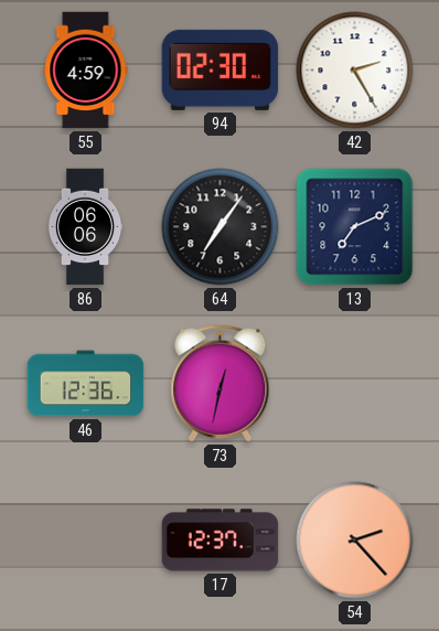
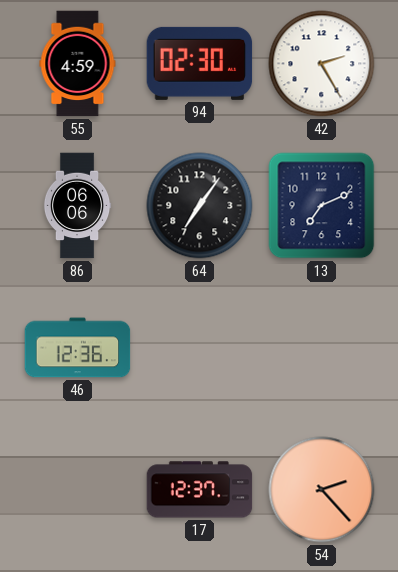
73: 12:32 -> none
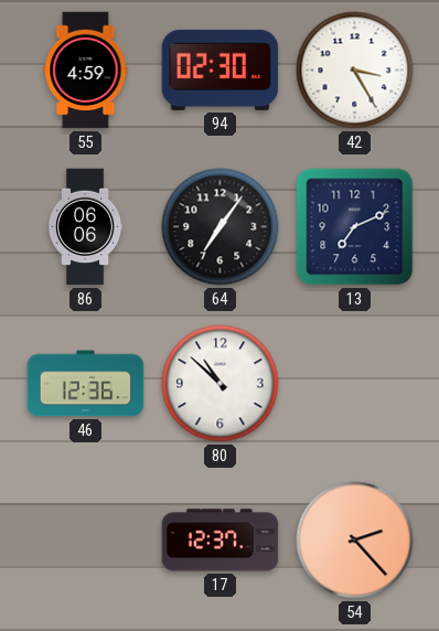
42: 2:25 -> 3:25
80: none -> 10:52
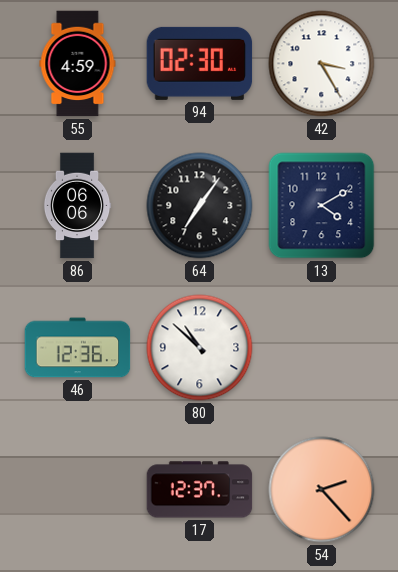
13: 7:11 -> 4:10
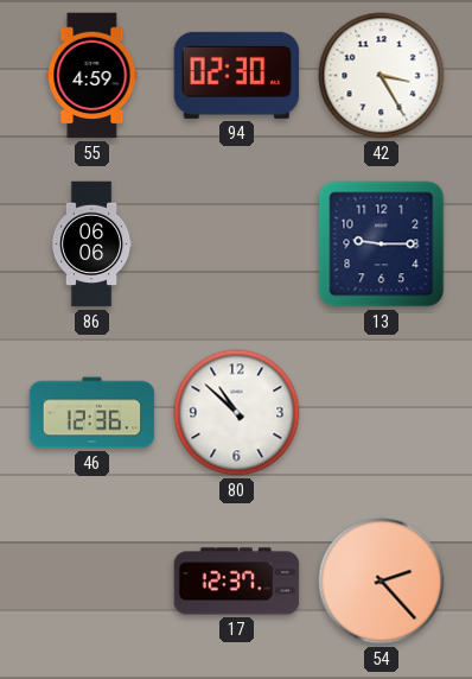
64: 7:06 -> none
13: 4:10 -> 9:15
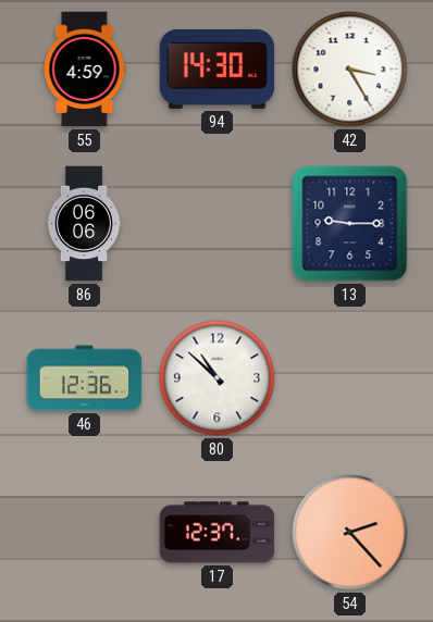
94: 02:30 -> 14:30
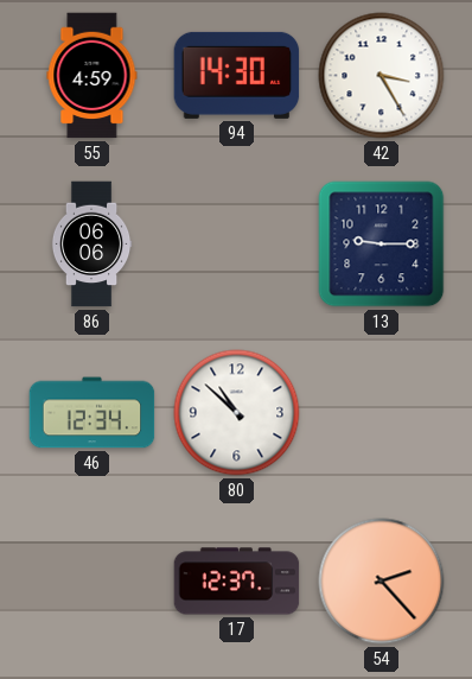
46: 12:36 -> 12:34
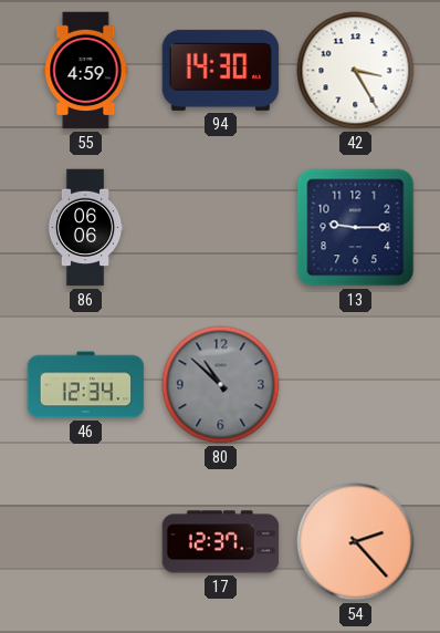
80 dial: white -> grey
